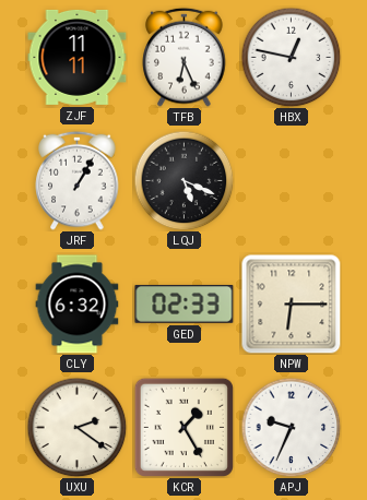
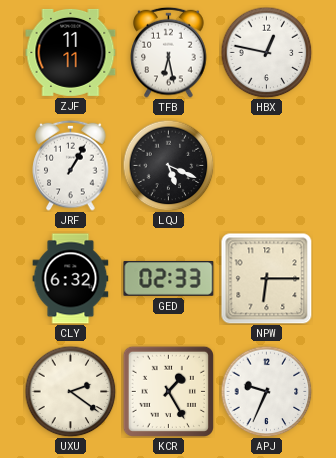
TFB: 6:26 -> 6:28
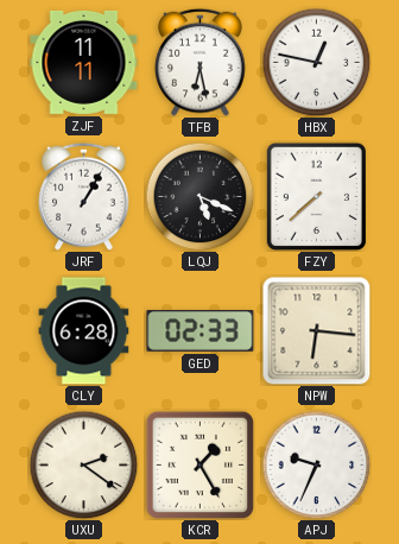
FZY: none -> 7:38
CLY: 6:32 -> 6:28
NPW: 6:15 -> 6:16
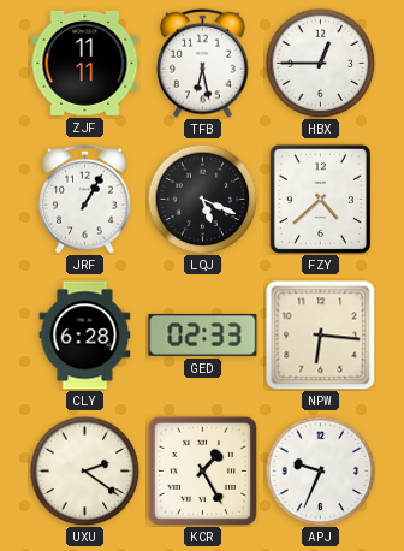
HBX: 12:47 -> 12:45
FZY: 7:38 -> 4:38
